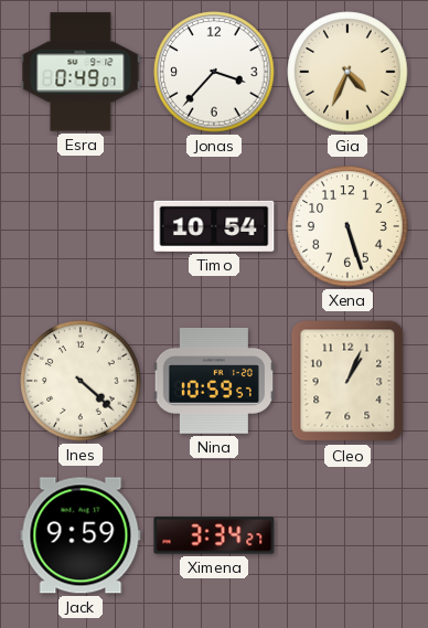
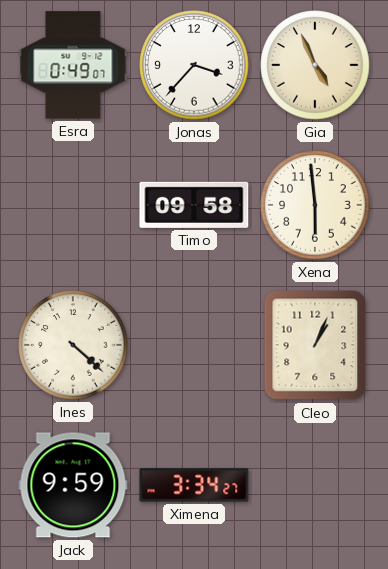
Gia: 4:34 -> 4:56
Timo: 10:54 -> 09:58
Xena: 5:27 -> 5:59
Nina: 10:59 -> none
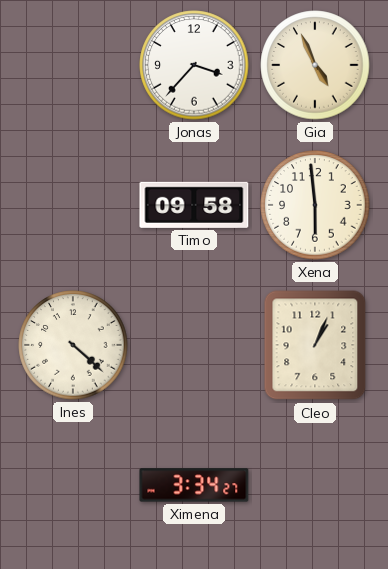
Esra: 0:49 -> none
Jack: 9:59 -> none
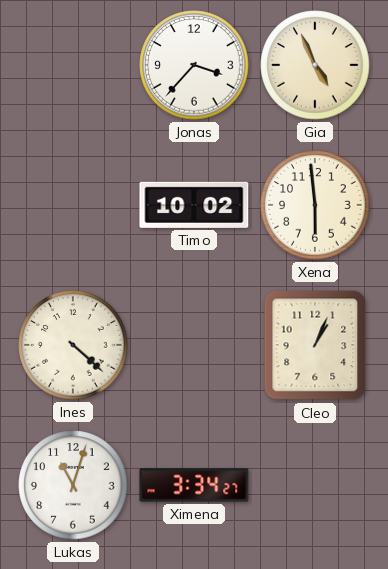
Timo: 09:58 -> 10:02
Lukas: none -> 11:03
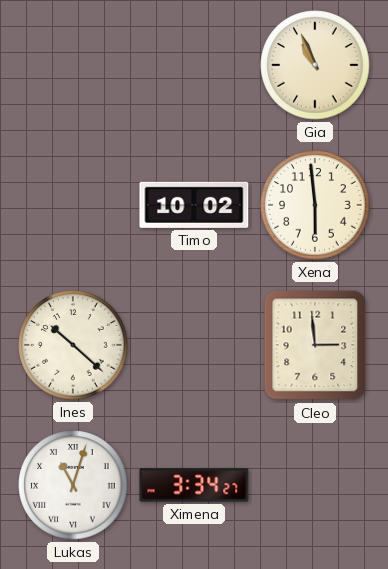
Jonas: 3:37 -> none
Gia: 4:56 -> 10:56
Ines: 4:22 -> 10:22
Cleo: 1:04 -> 2:59
Lukas numerals: Arabic -> Roman
